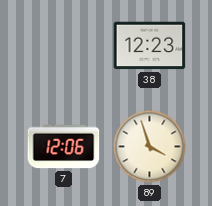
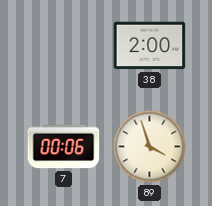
38: 12:23 -> 2:00
7: 12:06 -> 00:06
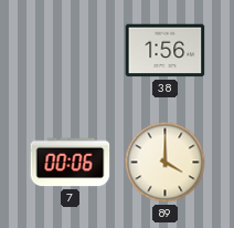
38: 2:00 -> 1:56
89: 3:57 -> 4:00
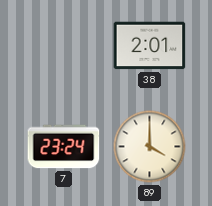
38: 1:56 -> 2:01
7: 00:06 -> 23:24
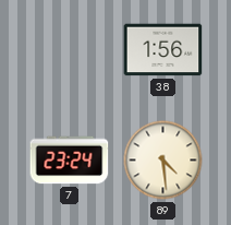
38: 2:01 -> 1:56
89: 4:00 -> 4:29
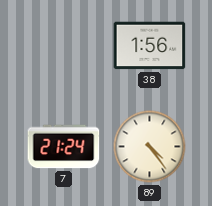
7: 23:24 -> 21:24
89: 4:29 -> 4:24
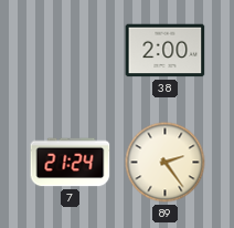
38: 1:56 -> 2:00
89: 4:24 -> 2:24
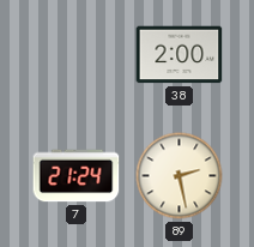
89: 2:24 -> 2:28
